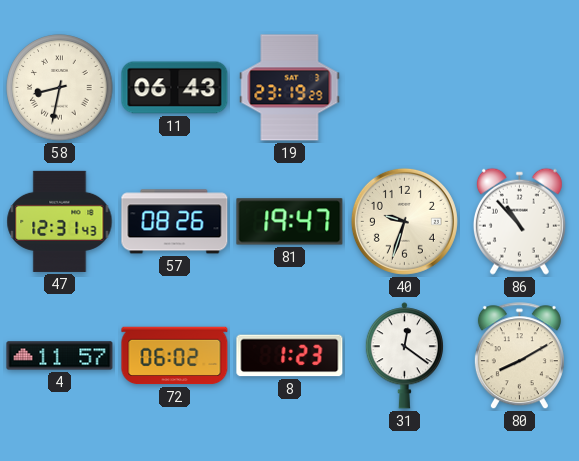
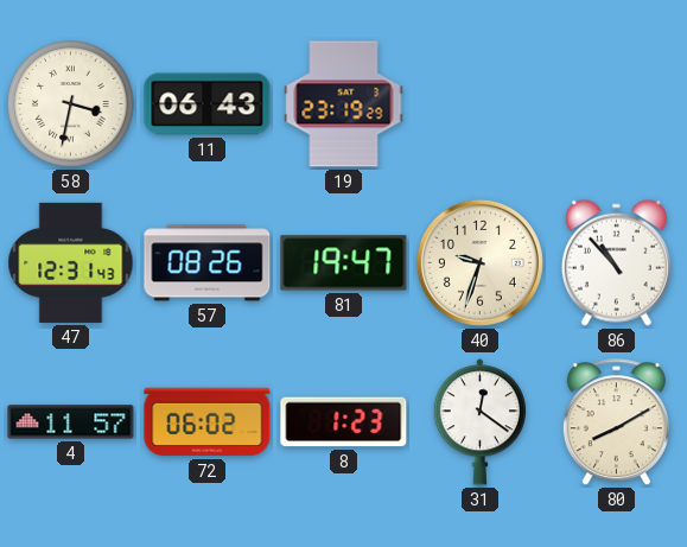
58: 8:32 -> 3:32
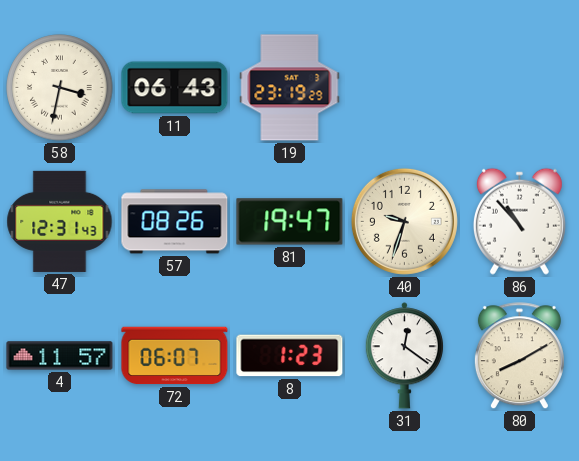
72: 06:02 -> 06:07
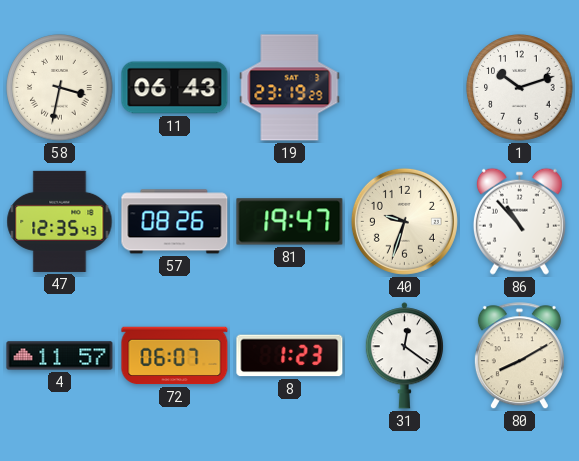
1: none -> 10:12
47: 12:31 -> 12:35
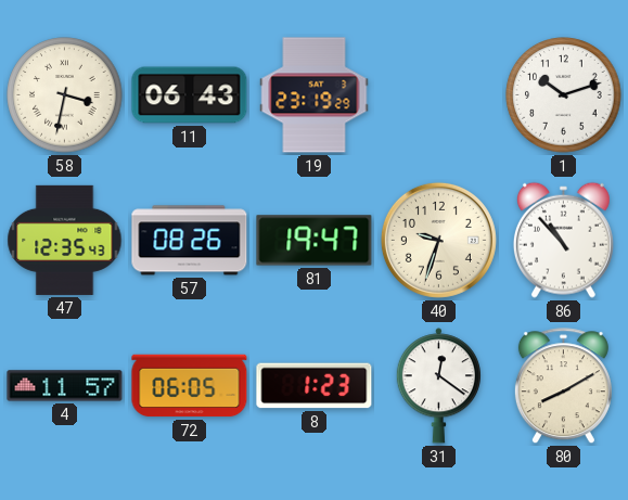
72: 06:07 -> 06:05
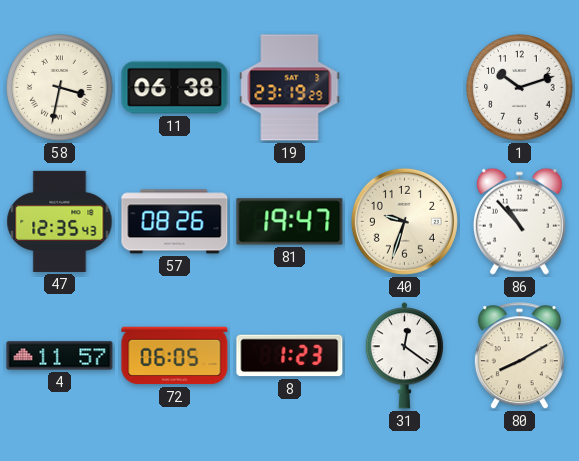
11: 06:43 -> 06:38
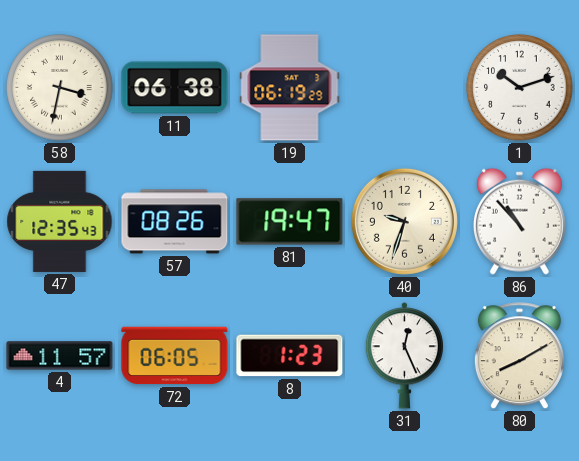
19: 23:19 -> 06:19
31: 12:21 -> 12:26
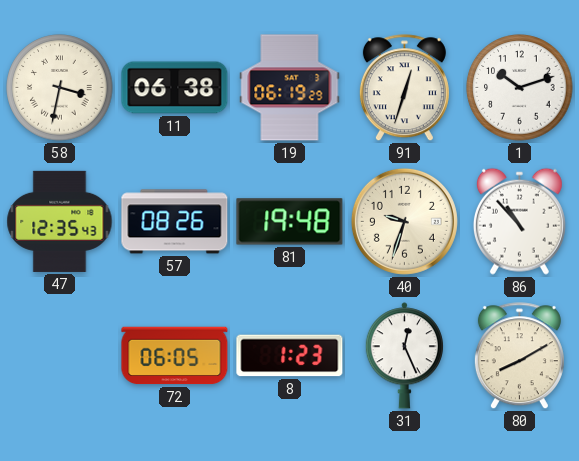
91: none -> 12:33
81: 19:47 -> 19:48
4: 11:57 -> none
